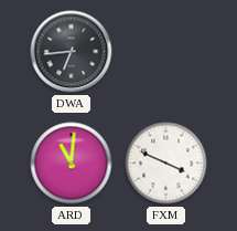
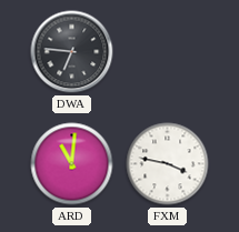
DWA: 6:44 -> 6:46
FXM: 3:49 -> 3:47
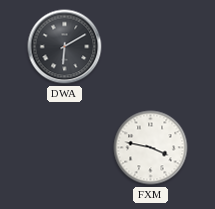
DWA: 6:46 -> 6:10
ARD: 11:01 -> none
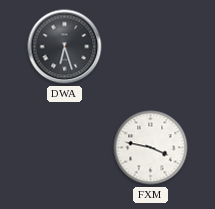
DWA: 6:10 -> 6:27
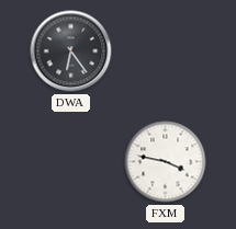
DWA: 6:27 -> 6:24
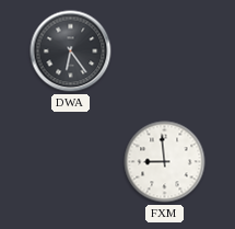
FXM: 3:47 -> 8:59
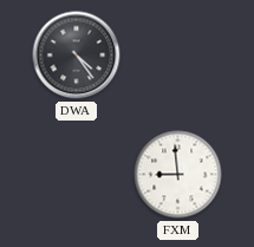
DWA: 6:24 -> 4:24
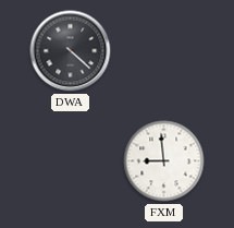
DWA: 4:24 -> 4:22
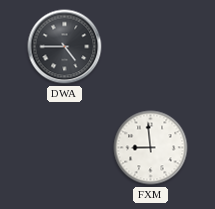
DWA: 4:22 -> 4:45
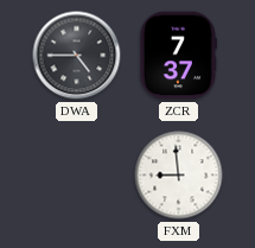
ZCR: none -> 7:37
